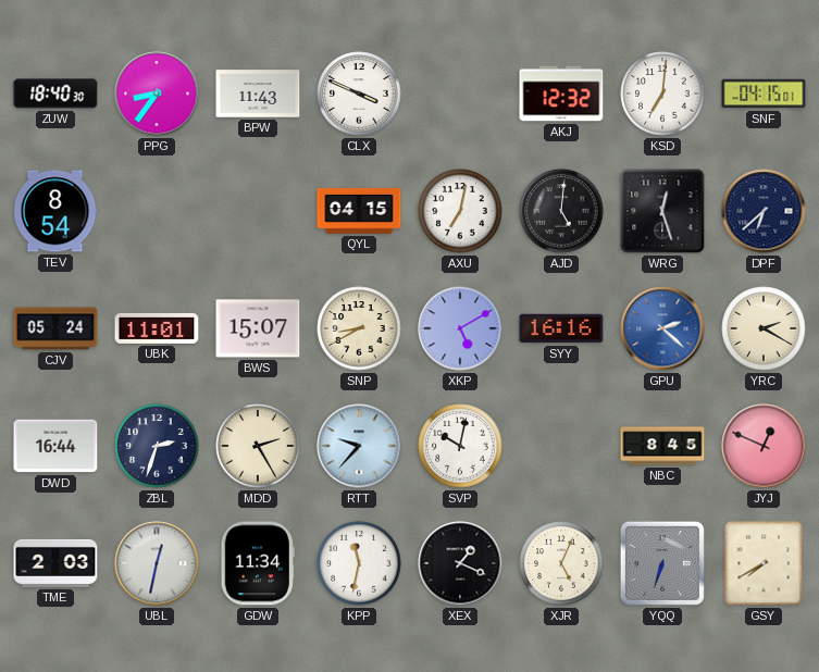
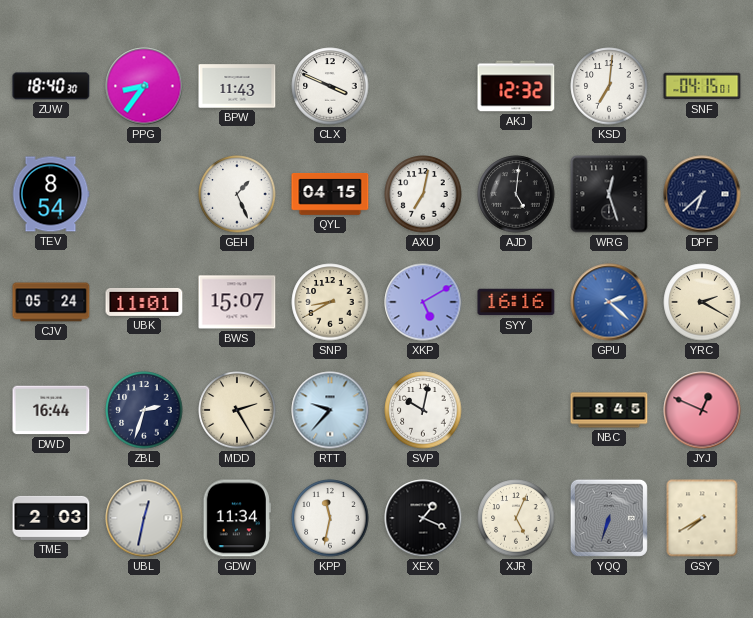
GEH: none -> 1:26
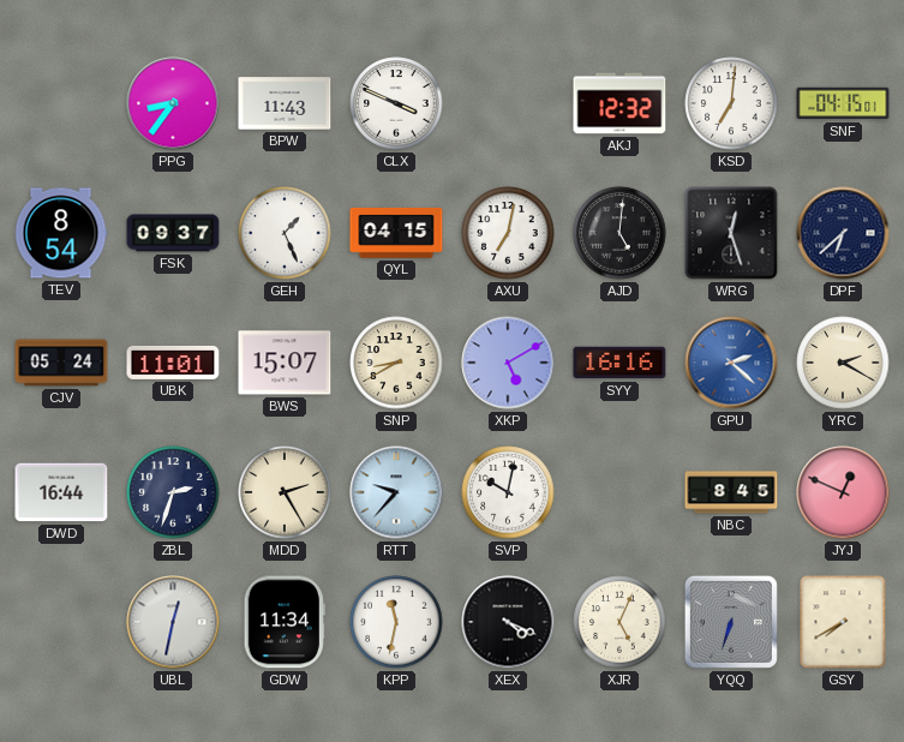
ZUW: 18:40 -> none
FSK: none -> 09:37
TME: 2:03 -> none
XEX: 1:19 -> 4:19
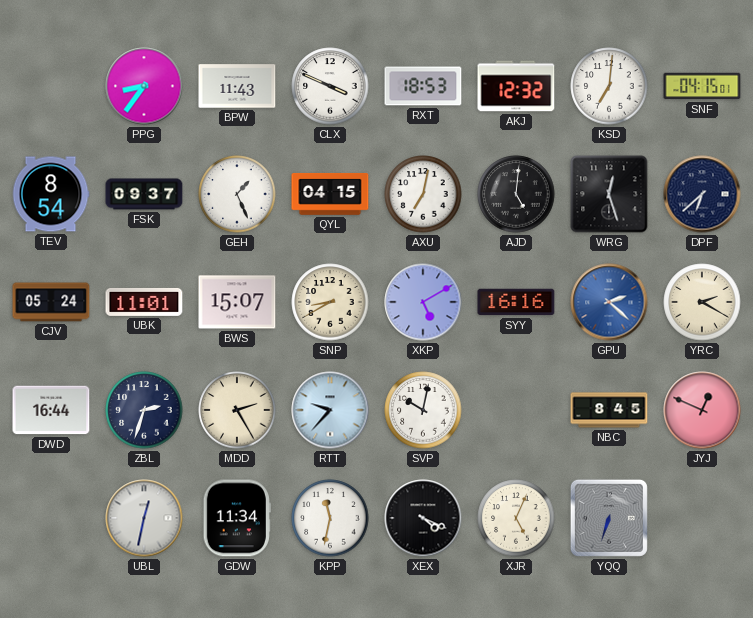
RXT: none -> 18:53
GSY: 7:40 -> none
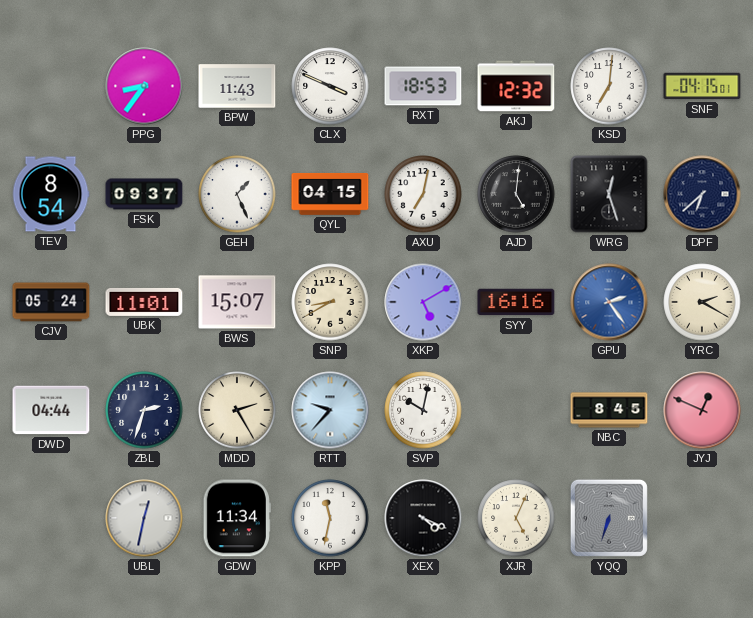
GPU: 2:22 -> 2:24
DWD: 16:44 -> 04:44
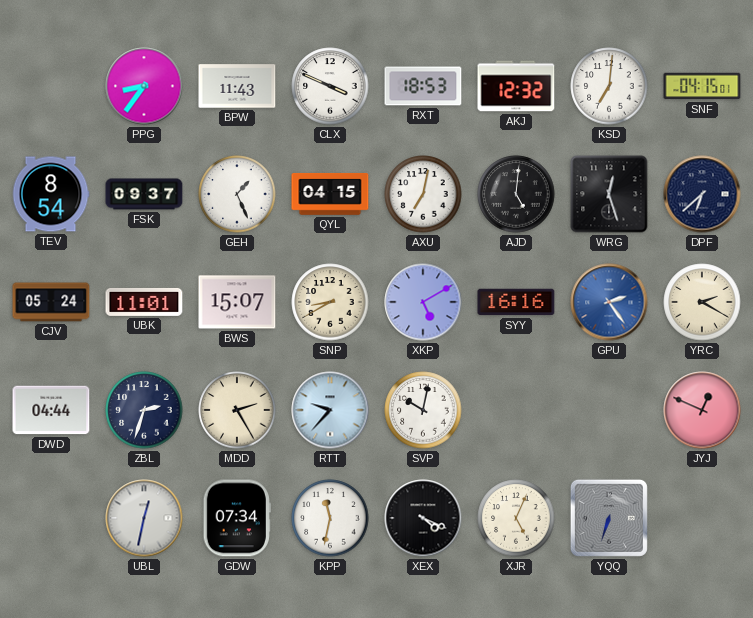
NBC: 8:45 -> none
GDW: 11:34 -> 07:34
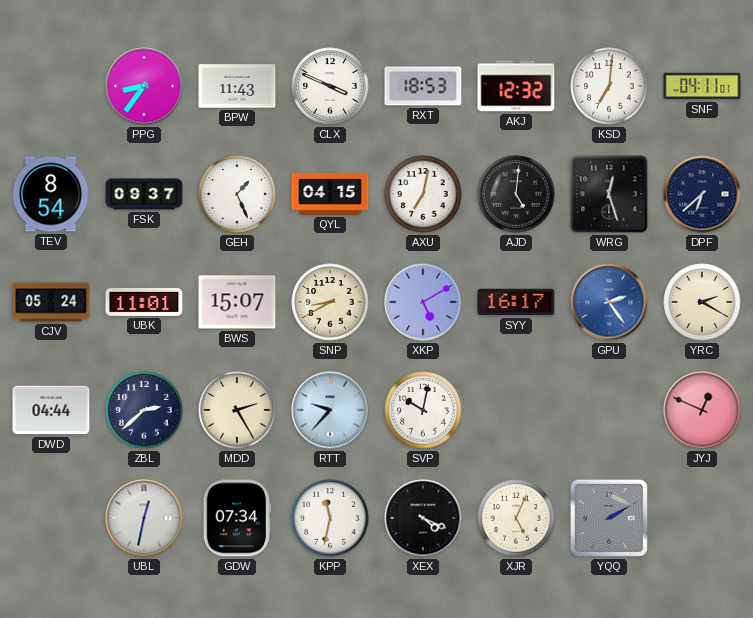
SNF: 04:15 -> 04:11
SYY: 16:16 -> 16:17
ZBL: 2:33 -> 2:38
YQQ: 6:33 -> 2:10
